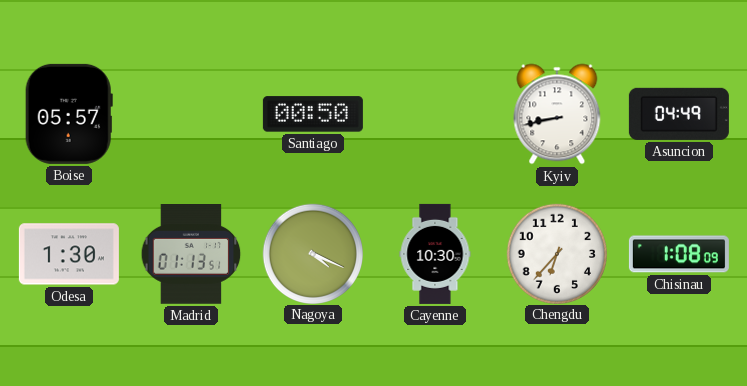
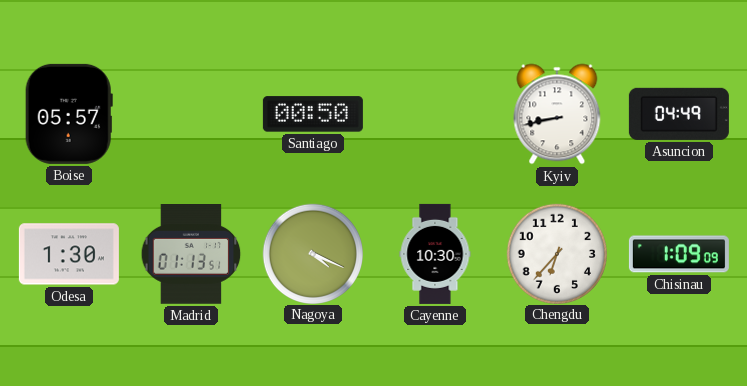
Chisinau: 1:08 -> 1:09
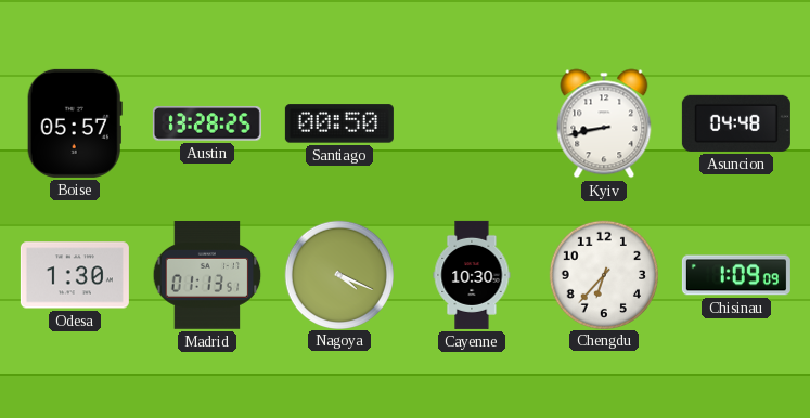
Austin: none -> 13:28
Asuncion: 04:49 -> 04:48
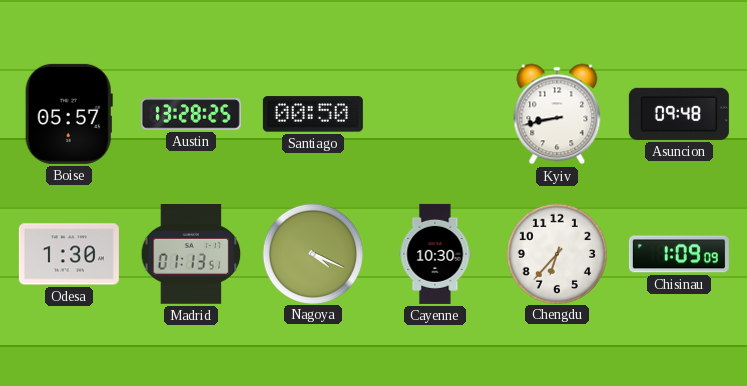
Asuncion: 04:48 -> 09:48
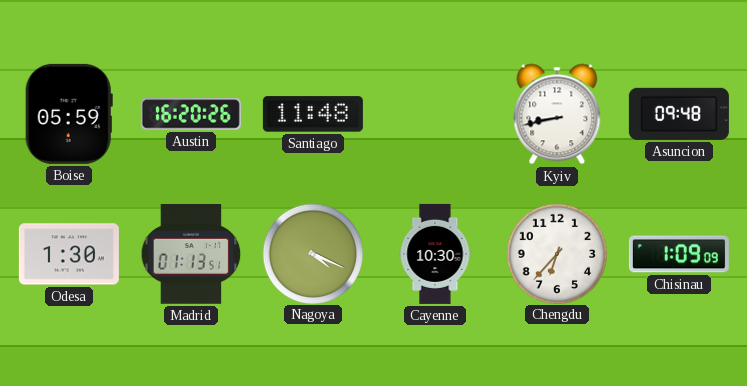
Boise: 05:57 -> 05:59
Austin: 13:28 -> 16:20
Santiago: 00:50 -> 11:48
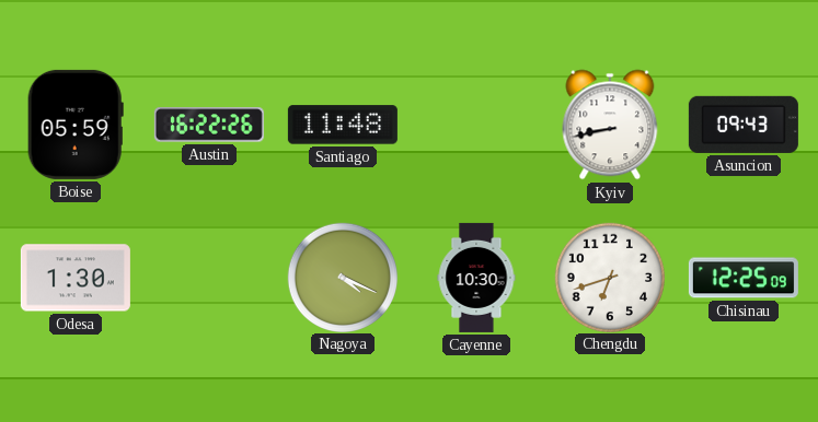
Austin: 16:20 -> 16:22
Asuncion: 09:48 -> 09:43
Madrid: 01:13 -> none
Chengdu: 6:37 -> 6:42
Chisinau: 1:09 -> 12:25
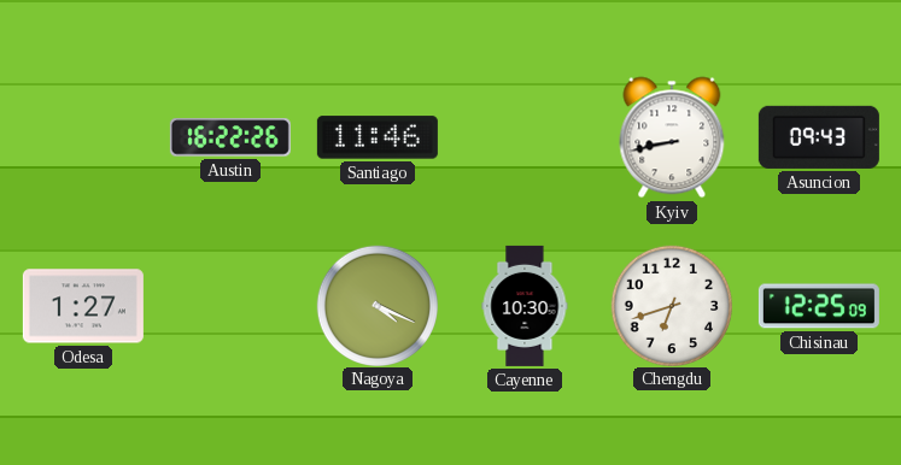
Boise: 05:59 -> none
Santiago: 11:48 -> 11:46
Odesa: 1:30 -> 1:27
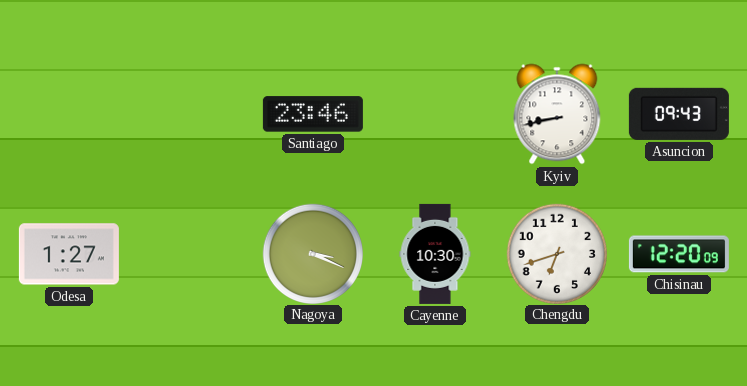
Austin: 16:22 -> none
Santiago: 11:46 -> 23:46
Nagoya: 4:19 -> 3:19
Chisinau: 12:25 -> 12:20
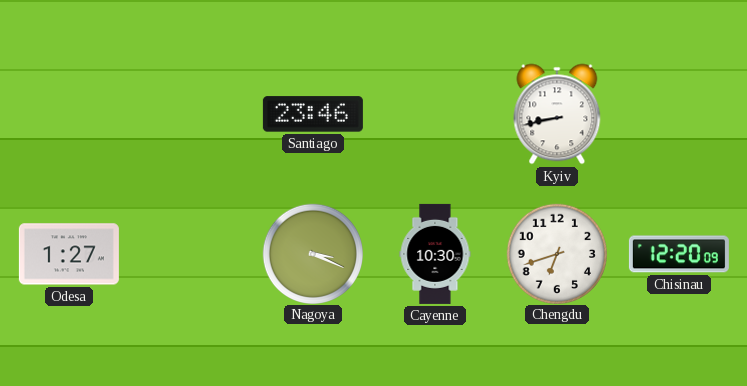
Asuncion: 09:43 -> none
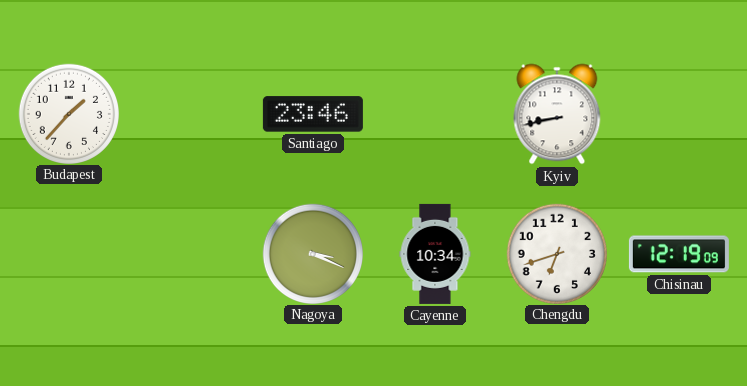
Budapest: none -> 1:37
Odesa: 1:27 -> none
Cayenne: 10:30 -> 10:34
Chisinau: 12:20 -> 12:19
